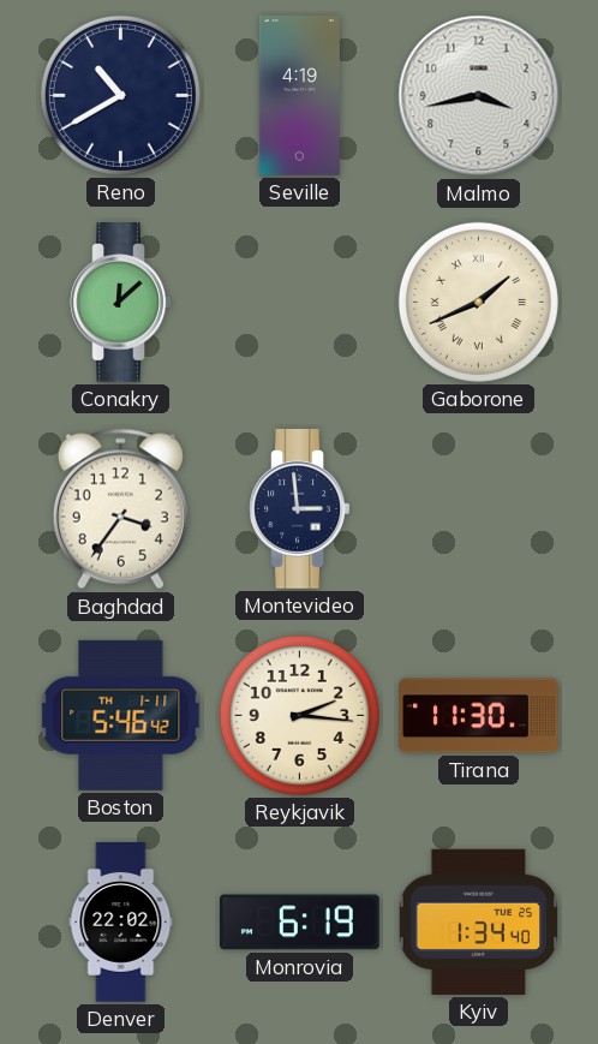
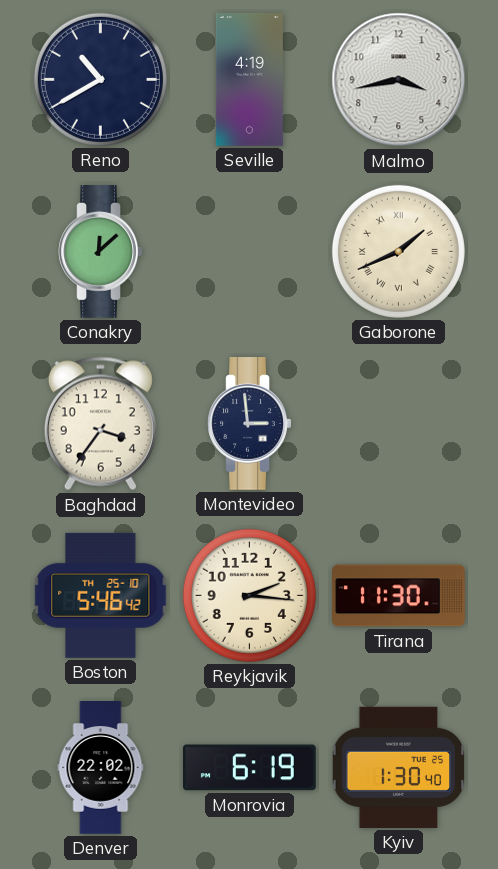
Boston date: TH 1-11 -> TH 25-10
Kyiv: 1:34 -> 1:30
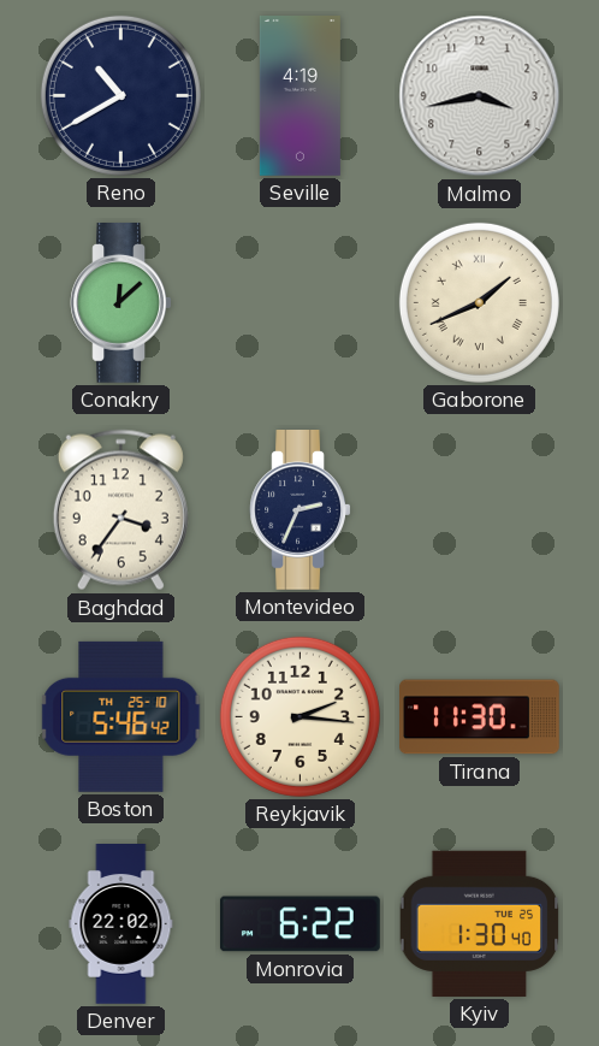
Montevideo: 2:59 -> 2:34
Monrovia: 6:19 -> 6:22
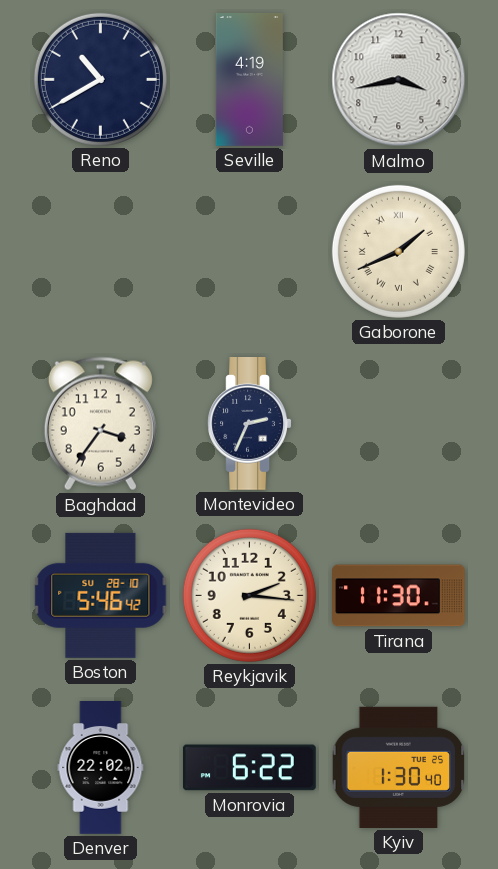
Conakry: 12:08 -> none
Boston date: TH 25-10 -> SU 28-10
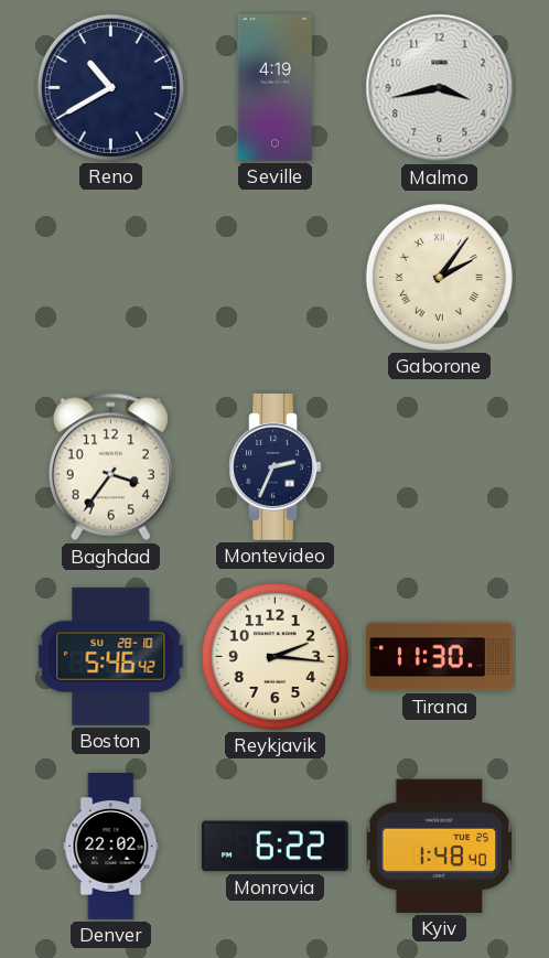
Gaborone: 1:41 -> 2:06
Kyiv: 1:30 -> 1:48
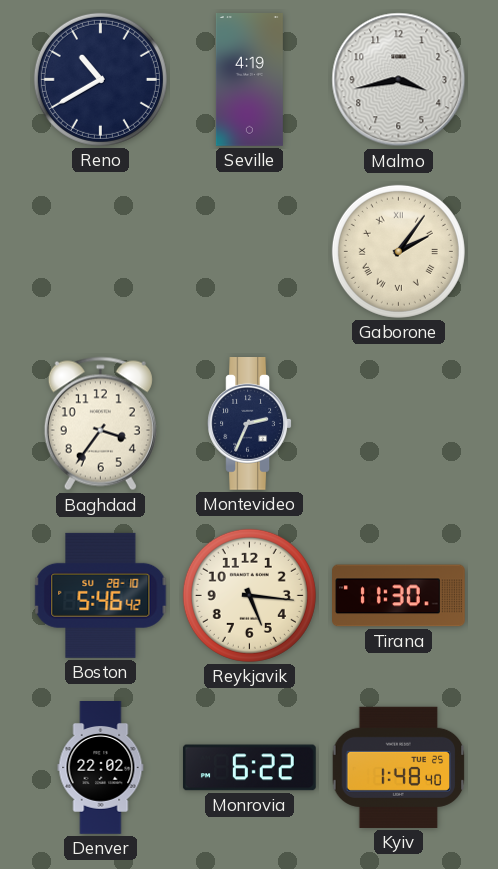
Reykjavik: 2:16 -> 5:16
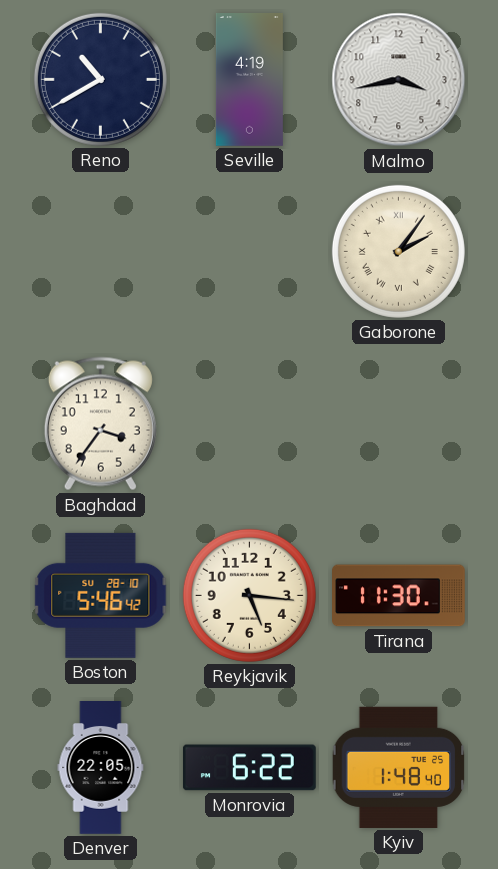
Montevideo: 2:34 -> none
Denver: 22:02 -> 22:05
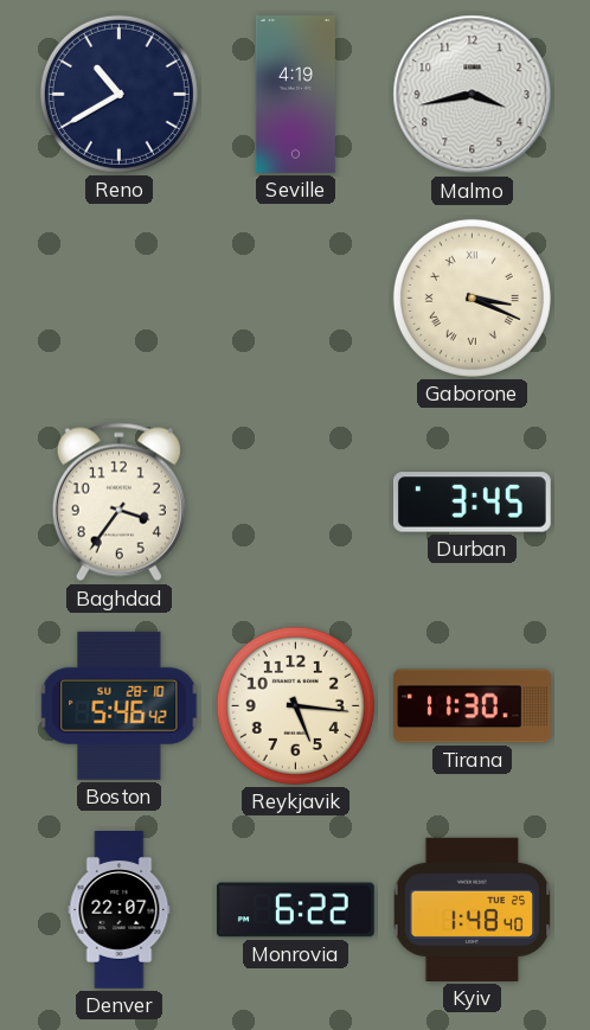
Gaborone: 2:06 -> 3:19
Durban: none -> 3:45
Denver: 22:05 -> 22:07
